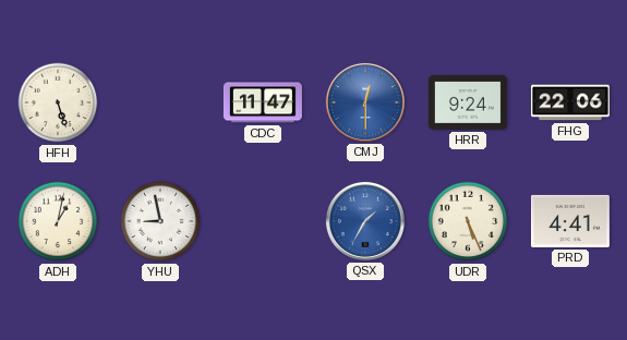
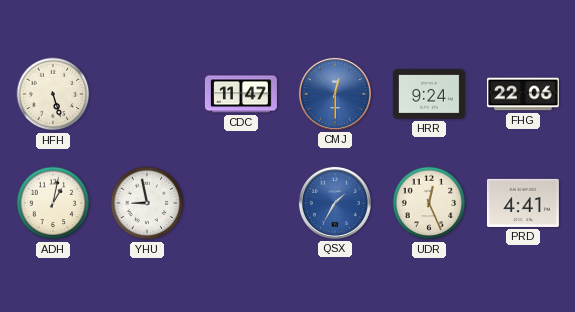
UDR: 5:26 -> 12:26
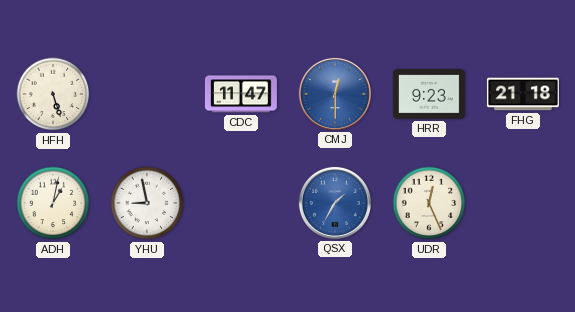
HRR: 9:24 -> 9:23
FHG: 22:06 -> 21:18
PRD: 4:41 -> none
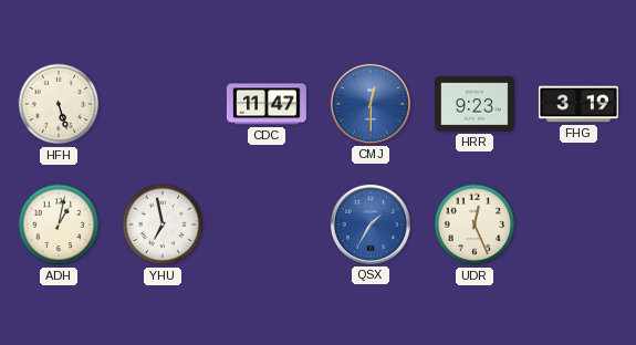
FHG: 21:18 -> 3:19
YHU: 8:58 -> 6:58
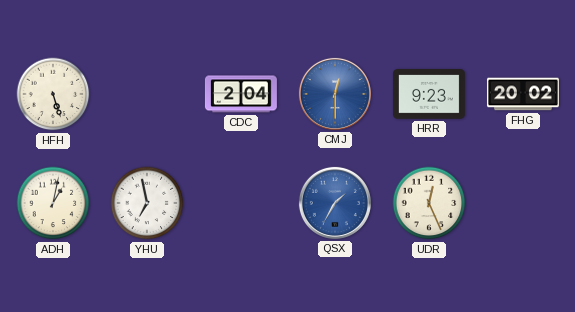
CDC: 11:47 -> 2:04
FHG: 3:19 -> 20:02
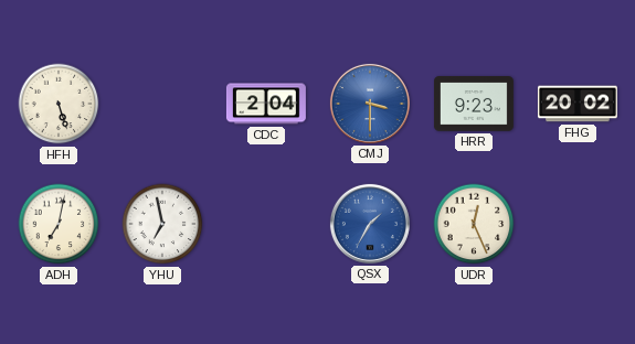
CMJ: 12:30 -> 3:30
ADH: 1:02 -> 7:02
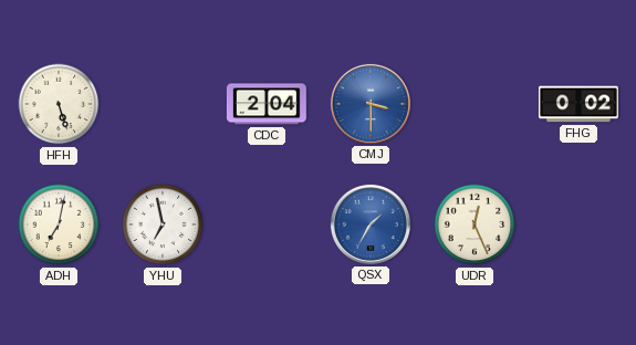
HRR: 9:23 -> none
FHG: 20:02 -> 0:02
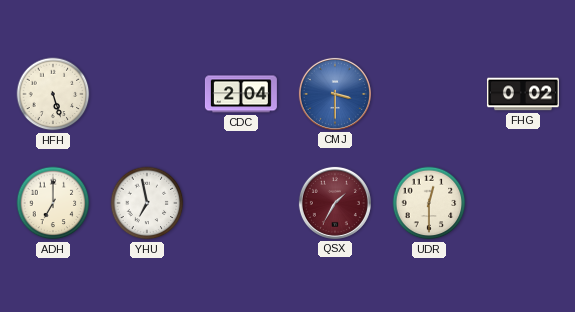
ADH: 7:02 -> 7:00
QSX dial: blue -> burgundy
UDR: 12:26 -> 12:30
